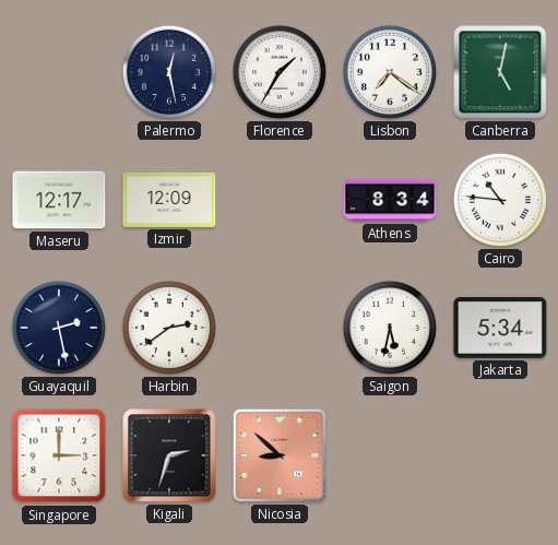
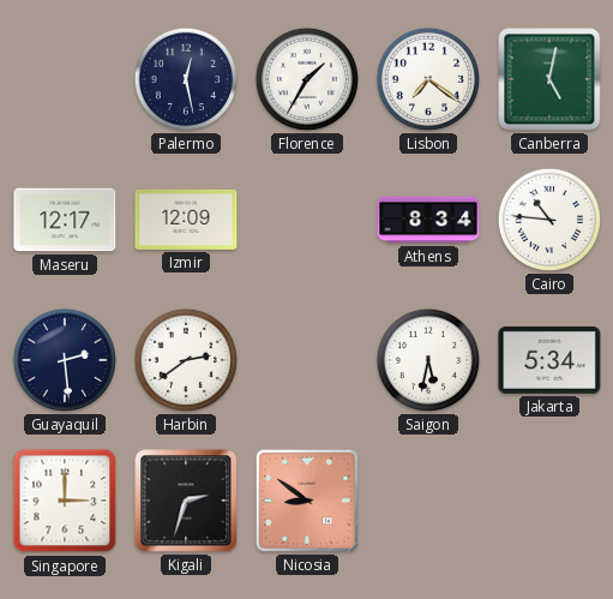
Guayaquil: 2:28 -> 2:29
Nicosia: 8:52 -> 8:51
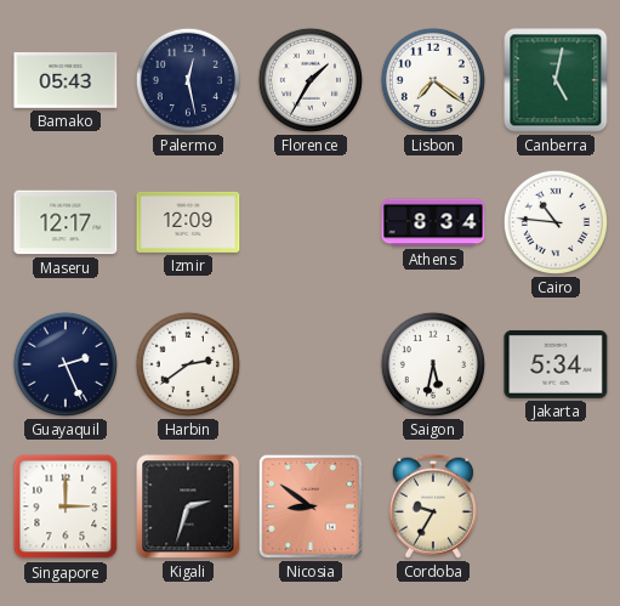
Bamako: none -> 05:43
Guayaquil: 2:29 -> 2:26
Cordoba: none -> 9:35
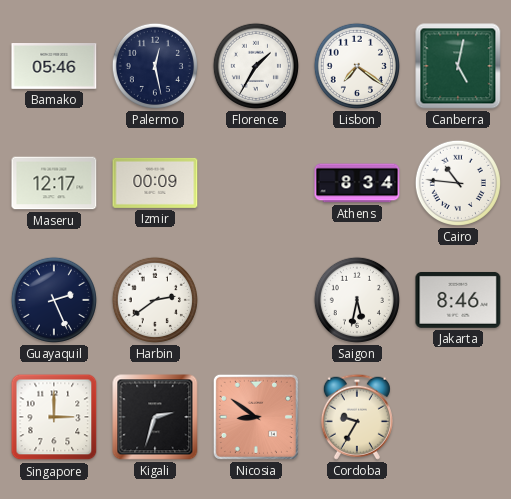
Bamako: 05:43 -> 05:46
Izmir: 12:09 -> 00:09
Jakarta: 5:34 -> 8:46
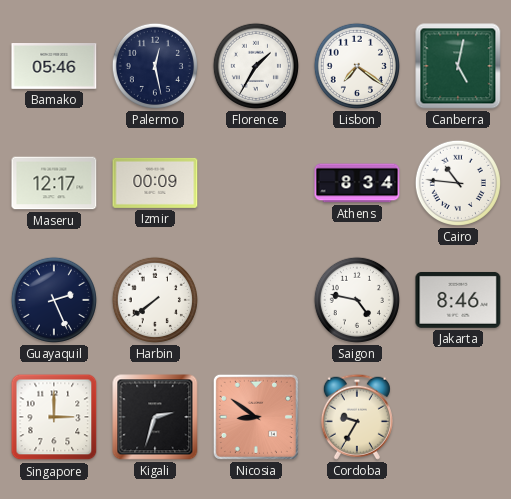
Harbin: 2:39 -> 7:39
Saigon: 5:32 -> 4:47
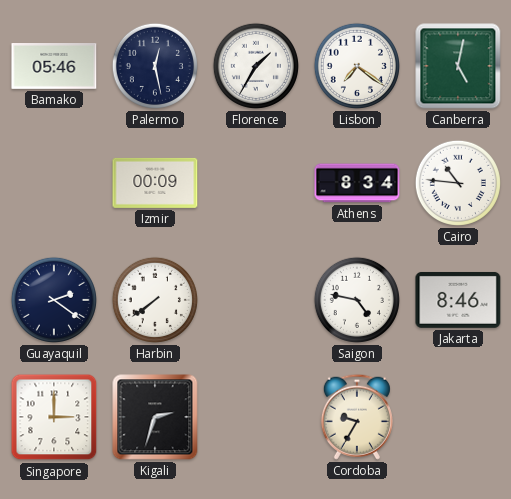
Maseru: 12:17 -> none
Guayaquil: 2:26 -> 2:21
Nicosia: 8:51 -> none
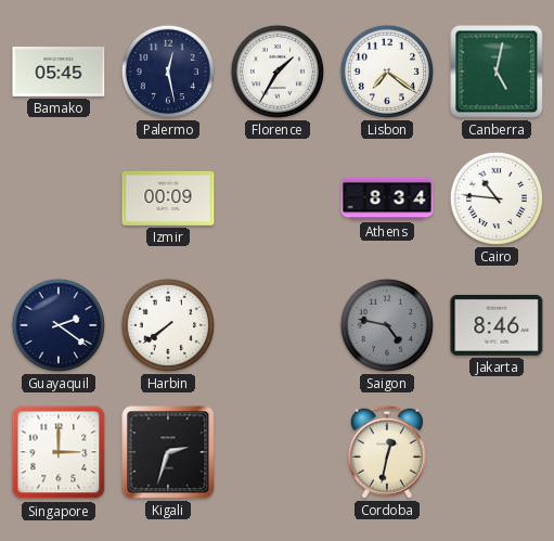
Bamako: 05:46 -> 05:45
Saigon dial: white -> grey
Cordoba: 9:35 -> 12:32
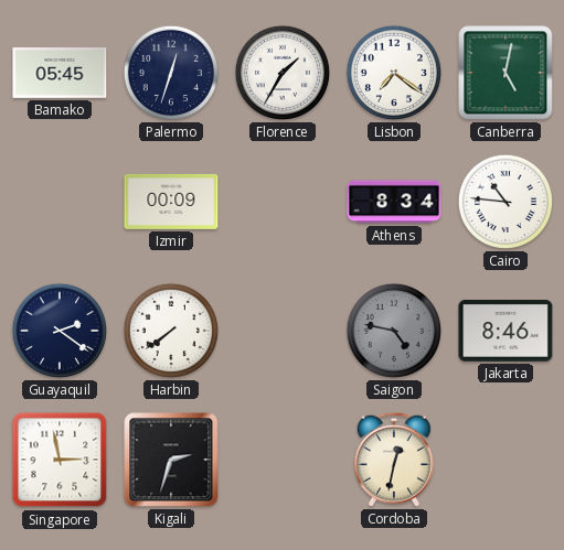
Palermo: 12:28 -> 12:33
Singapore: 3:00 -> 2:58
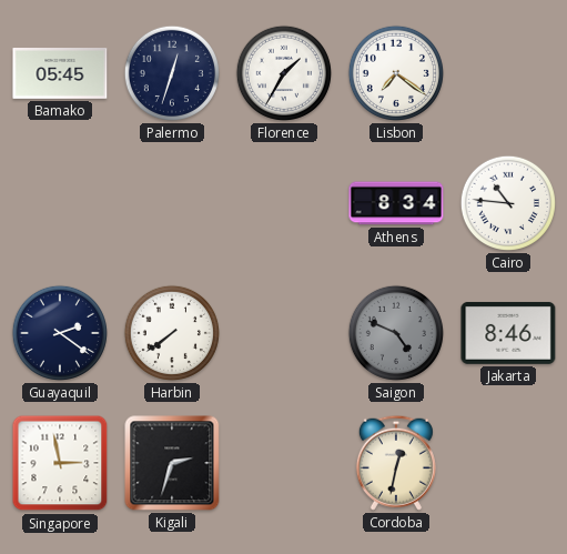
Canberra: 5:02 -> none
Izmir: 00:09 -> none
Saigon: 4:47 -> 4:49
